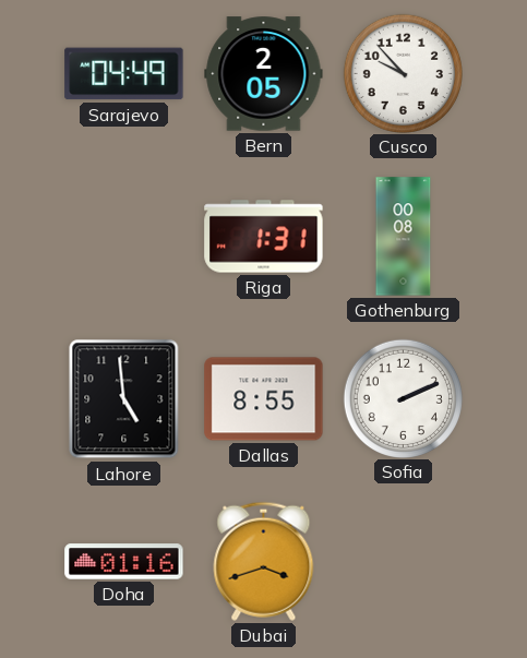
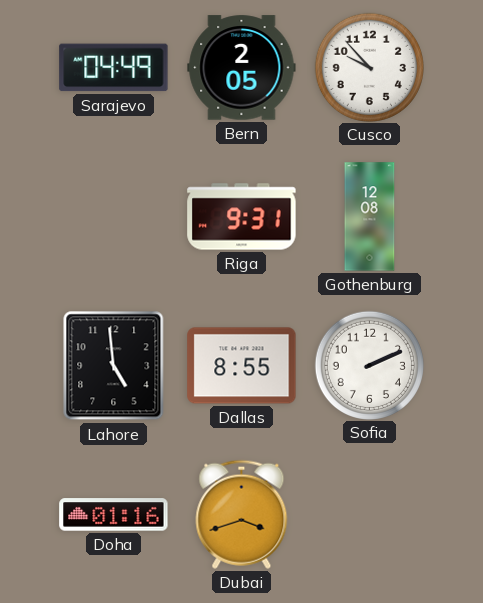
Riga: 1:31 -> 9:31
Gothenburg: 00:08 -> 12:08
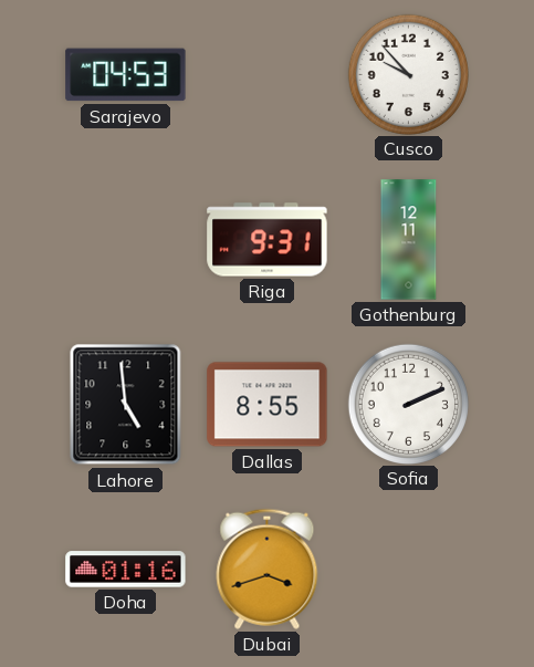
Sarajevo: 04:49 -> 04:53
Bern: 2:05 -> none
Gothenburg: 12:08 -> 12:11
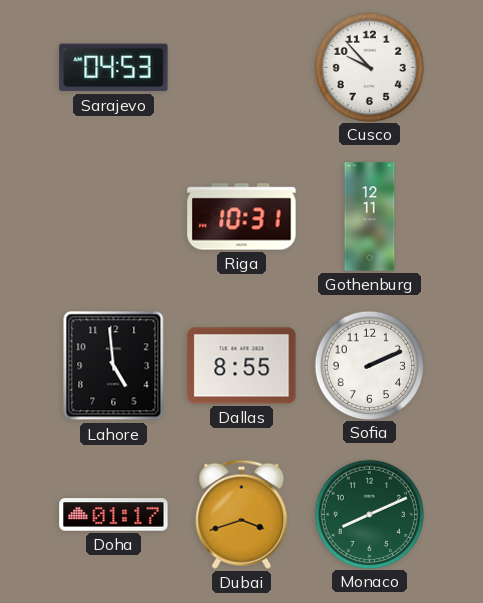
Riga: 9:31 -> 10:31
Doha: 01:16 -> 01:17
Monaco: none -> 8:11
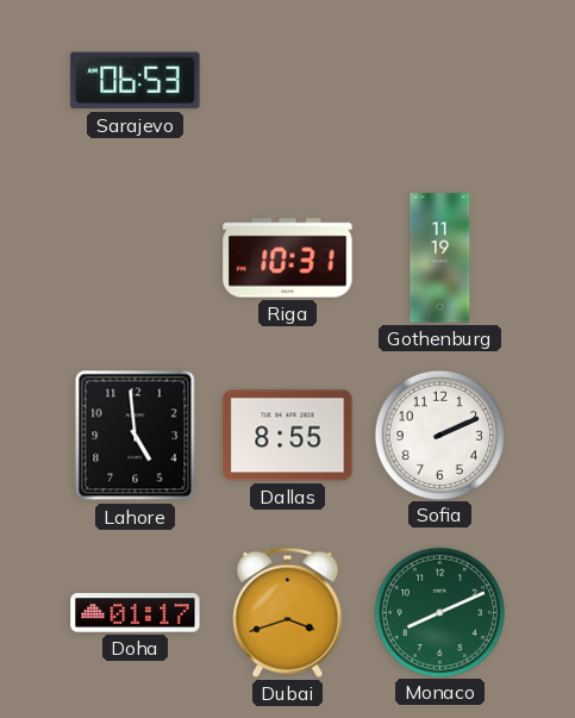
Sarajevo: 04:53 -> 06:53
Cusco: 9:53 -> none
Gothenburg: 12:11 -> 11:19
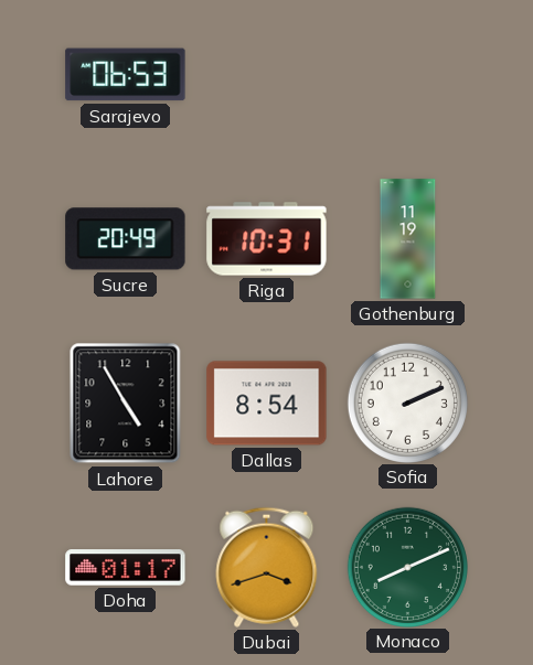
Sucre: none -> 20:49
Lahore: 4:59 -> 4:55
Dallas: 8:55 -> 8:54
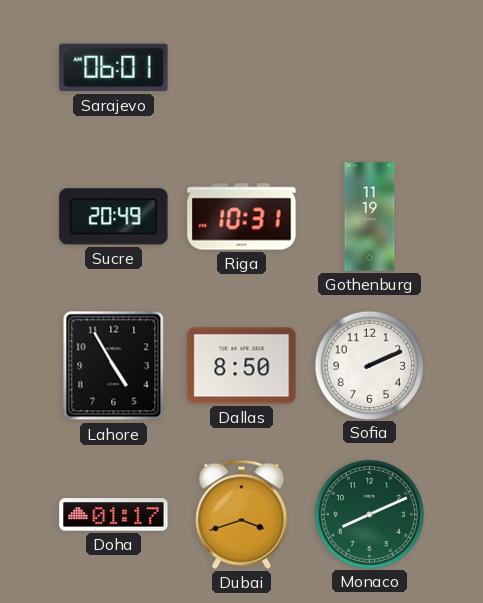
Sarajevo: 06:53 -> 06:01
Dallas: 8:54 -> 8:50
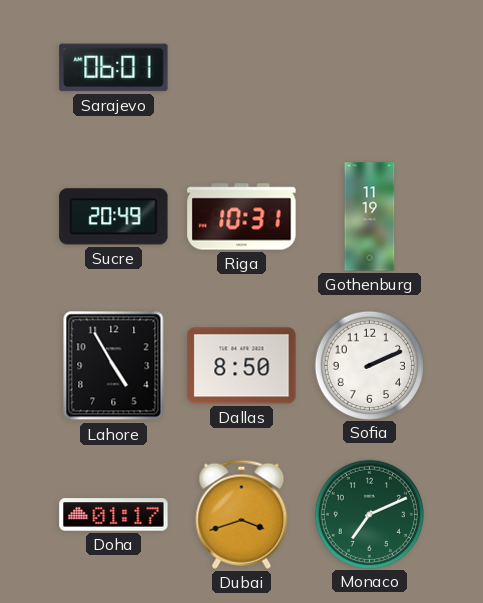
Monaco: 8:11 -> 7:11
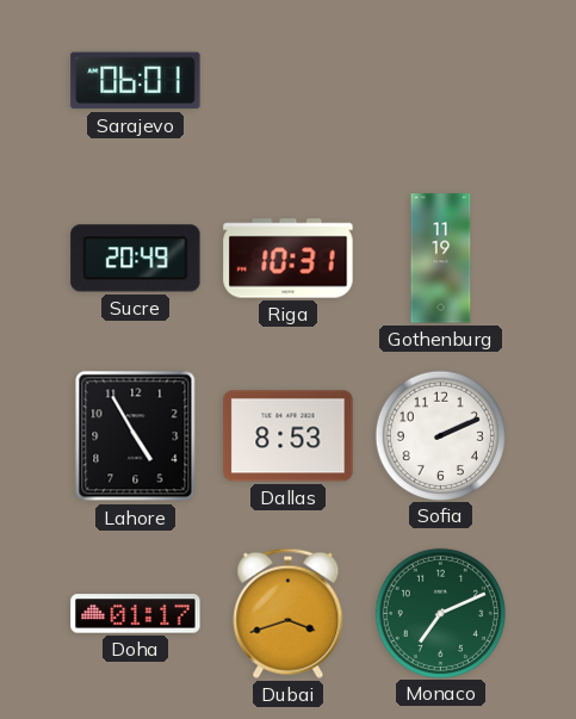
Dallas: 8:50 -> 8:53
